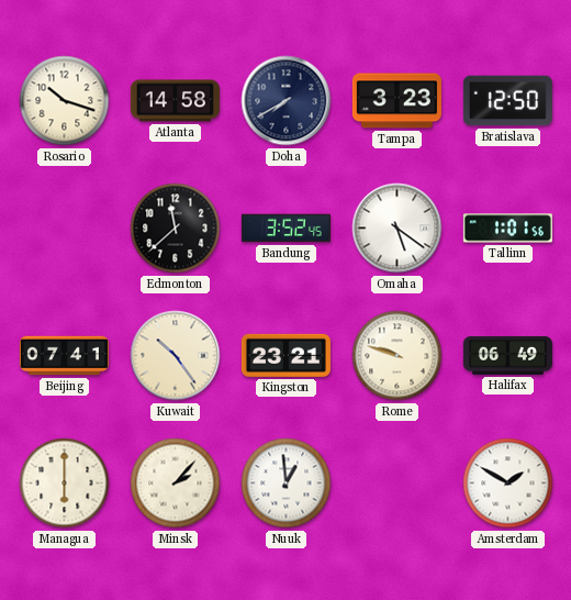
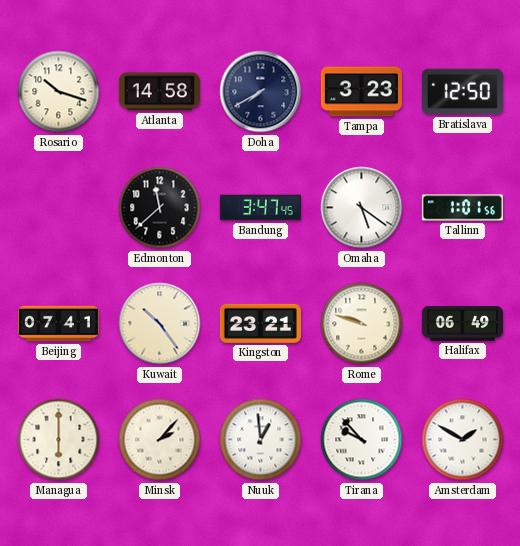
Bandung: 3:52 -> 3:47
Tirana: none -> 9:53
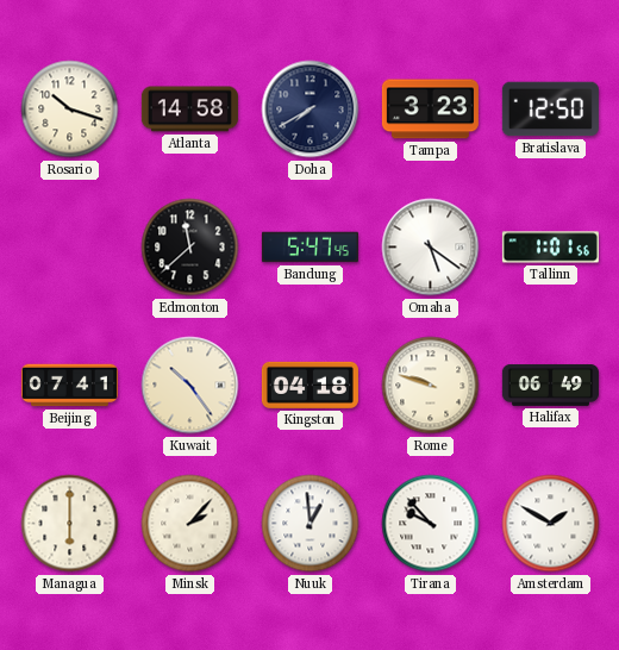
Bandung: 3:47 -> 5:47
Kingston: 23:21 -> 04:18
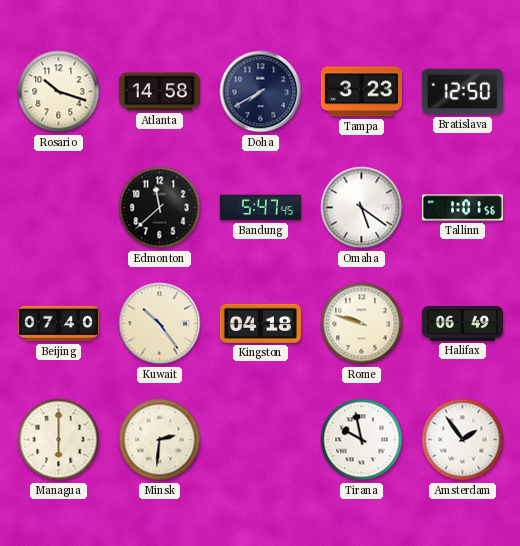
Beijing: 07:41 -> 07:40
Minsk: 2:07 -> 2:31
Nuuk: 12:59 -> none
Tirana: 9:53 -> 9:58
Amsterdam: 1:50 -> 1:54
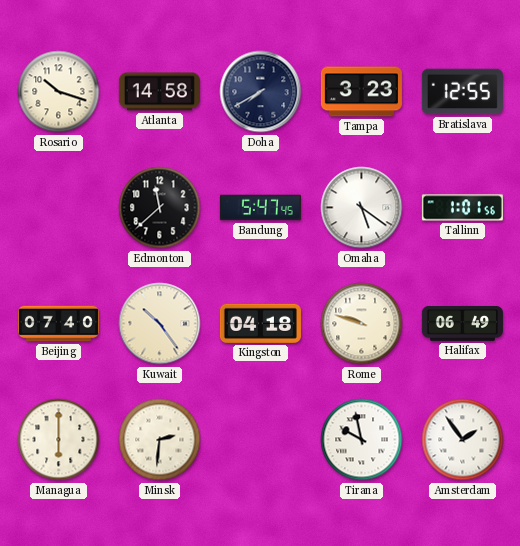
Bratislava: 12:50 -> 12:55
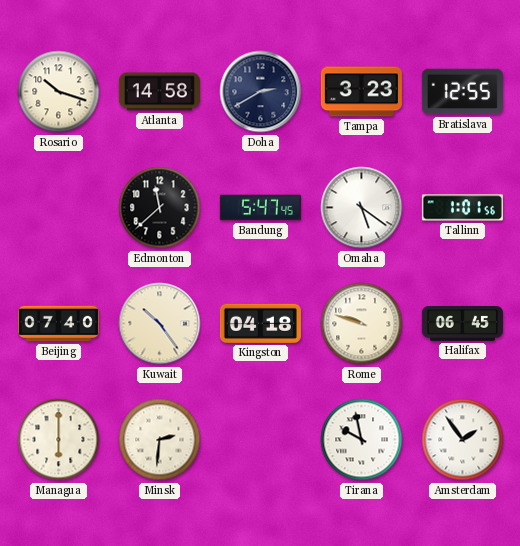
Doha: 7:40 -> 2:40
Halifax: 06:49 -> 06:45
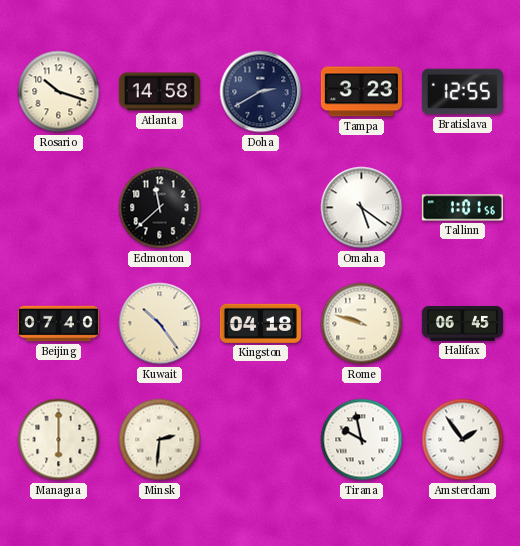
Bandung: 5:47 -> none
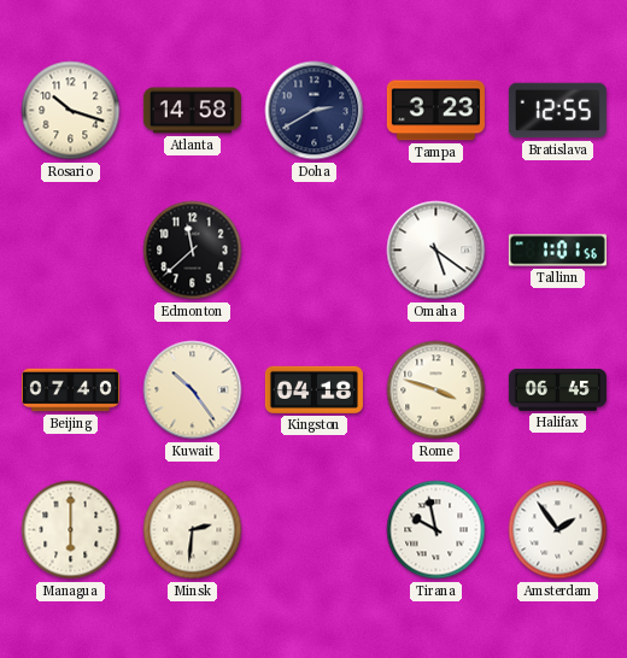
Rome: 9:48 -> 3:48
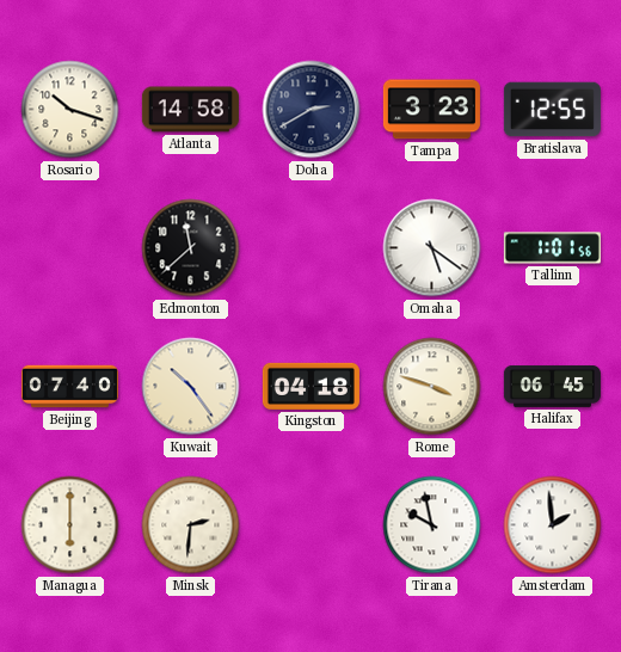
Amsterdam: 1:54 -> 1:59
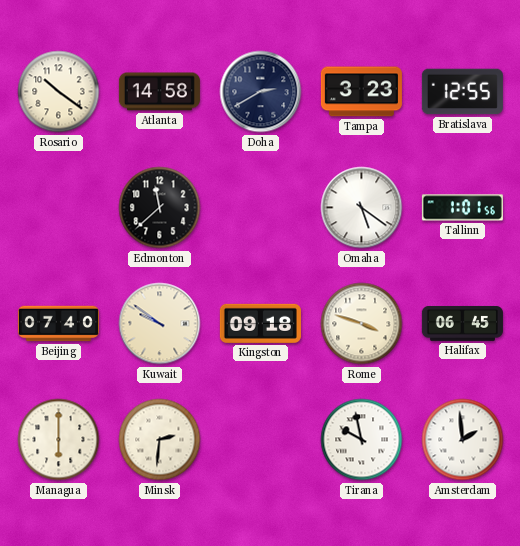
Rosario: 10:18 -> 10:21
Kuwait: 10:24 -> 9:51
Kingston: 04:18 -> 09:18
